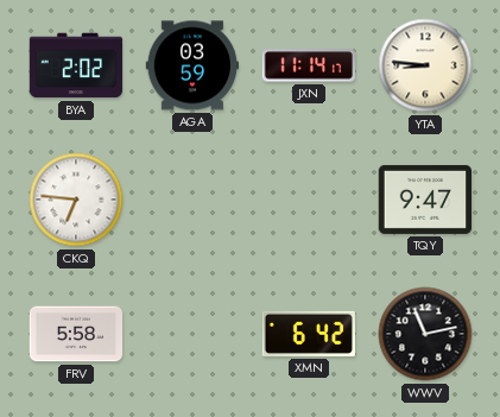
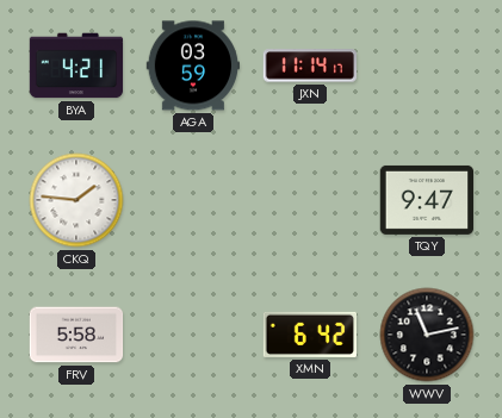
BYA: 2:02 -> 4:21
YTA: 8:46 -> none
CKQ: 6:46 -> 1:46
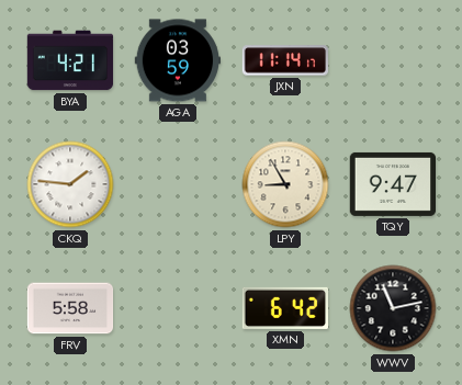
LPY: none -> 8:55
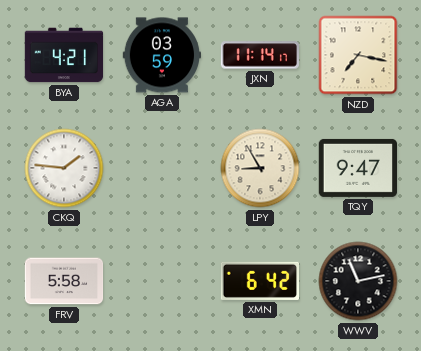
NZD: none -> 7:17
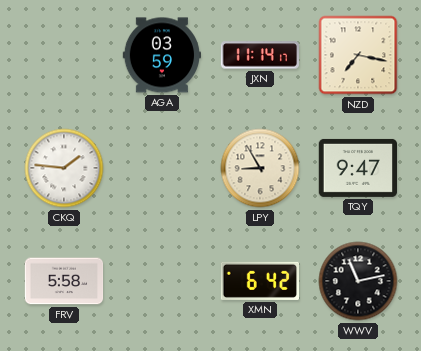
BYA: 4:21 -> none
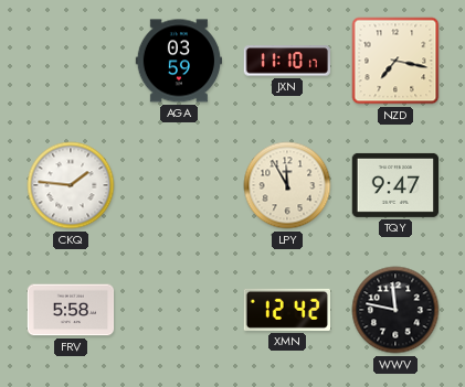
JXN: 11:14 -> 11:10
LPY: 8:55 -> 11:55
XMN: 6:42 -> 12:42
WWV: 11:13 -> 11:47
